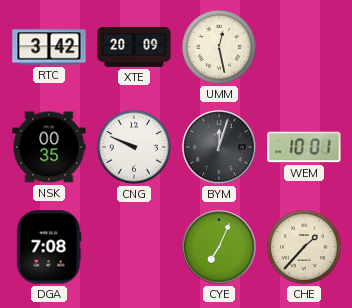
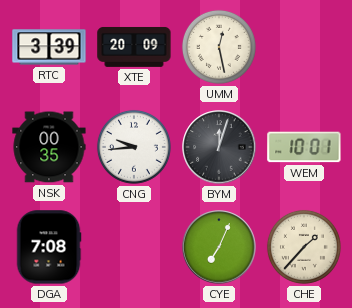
RTC: 3:42 -> 3:39
CNG: 9:49 -> 9:44
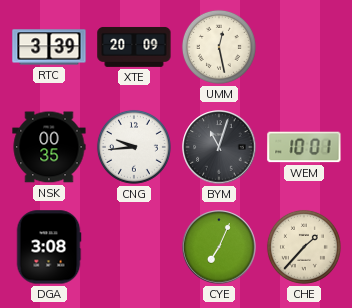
BYM: 12:03 -> 11:03
DGA: 7:08 -> 3:08
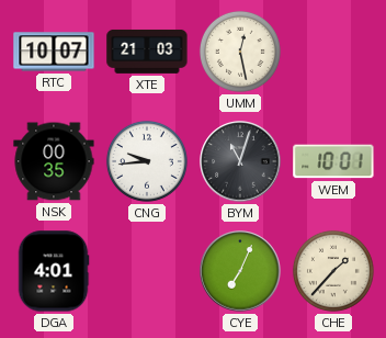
RTC: 3:39 -> 10:07
XTE: 20:09 -> 21:03
DGA: 3:08 -> 4:01
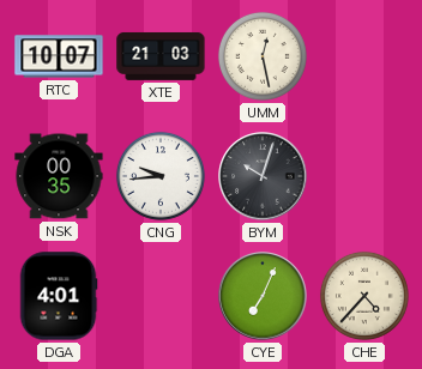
BYM: 11:03 -> 10:03
WEM: 10:01 -> none
CHE: 1:37 -> 4:37
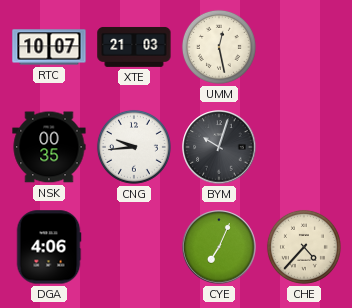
DGA: 4:01 -> 4:06
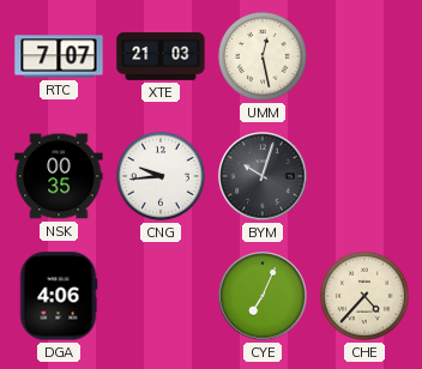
RTC: 10:07 -> 7:07
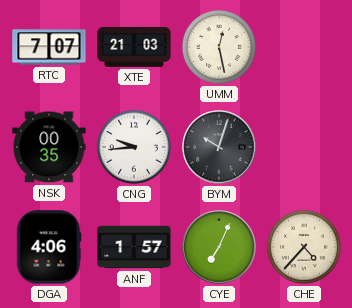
ANF: none -> 1:57
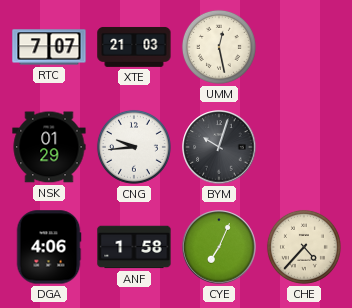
NSK: 00:35 -> 01:29
ANF: 1:57 -> 1:58
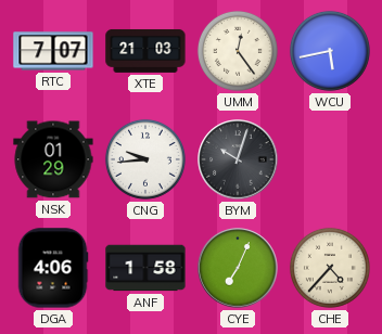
UMM: 12:28 -> 12:24
WCU: none -> 5:43
